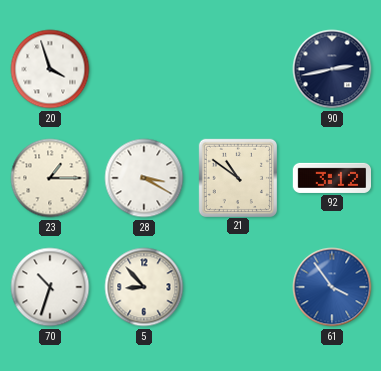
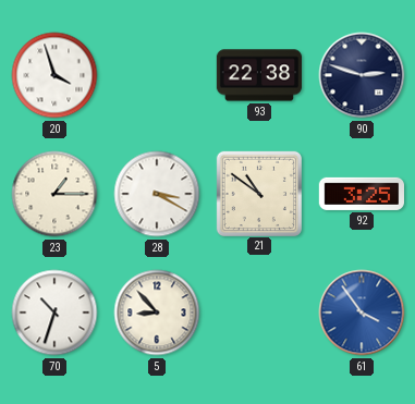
93: none -> 22:38
90: 2:43 -> 2:48
92: 3:12 -> 3:25
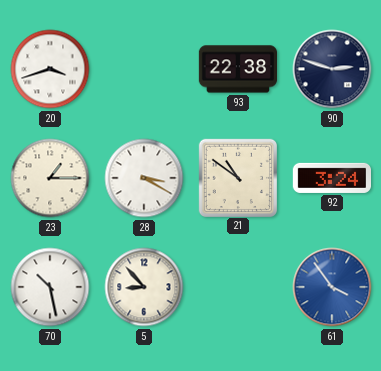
20: 3:57 -> 3:42
92: 3:25 -> 3:24
70: 10:33 -> 10:28
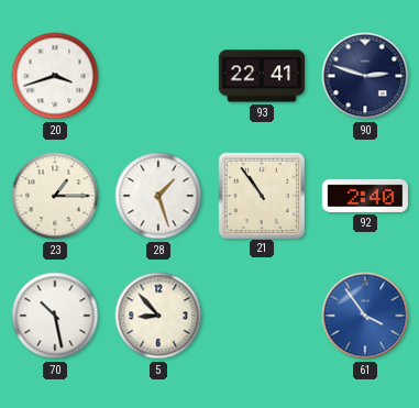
93: 22:38 -> 22:41
28: 3:20 -> 1:27
21: 10:51 -> 10:54
92: 3:24 -> 2:40
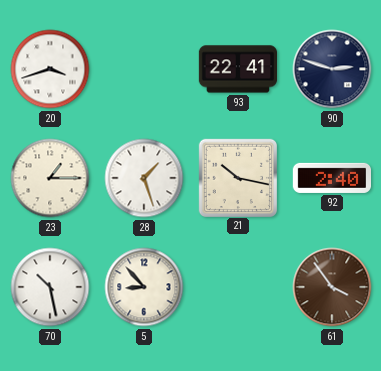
21: 10:54 -> 10:17
61 dial: blue -> brown
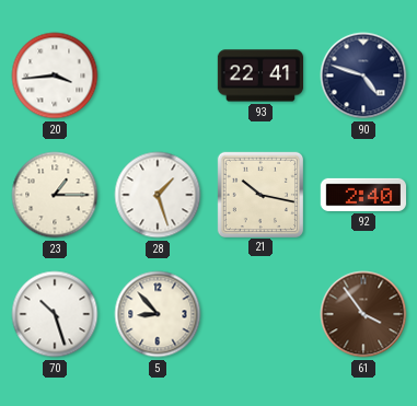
20: 3:42 -> 3:44
90: 2:48 -> 4:48
70: 10:28 -> 10:27
